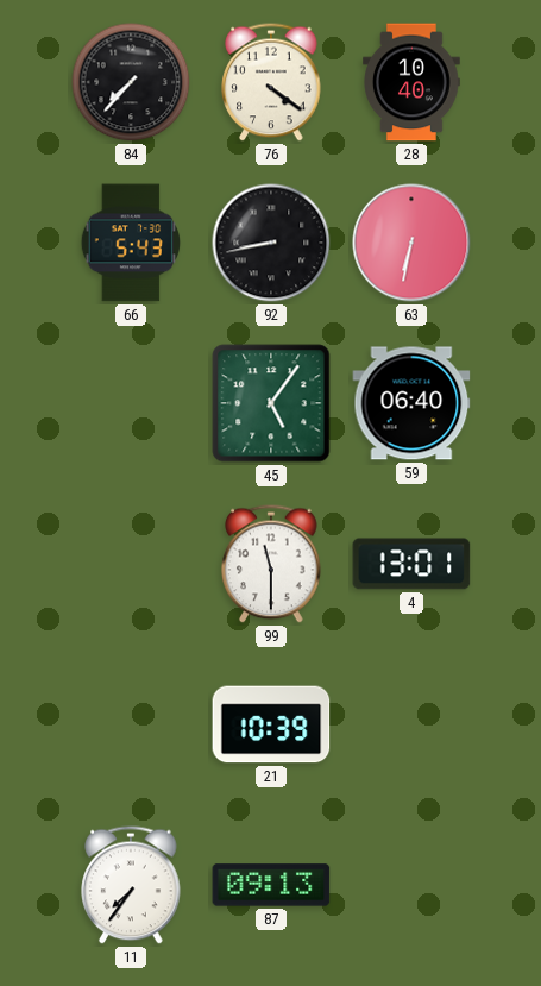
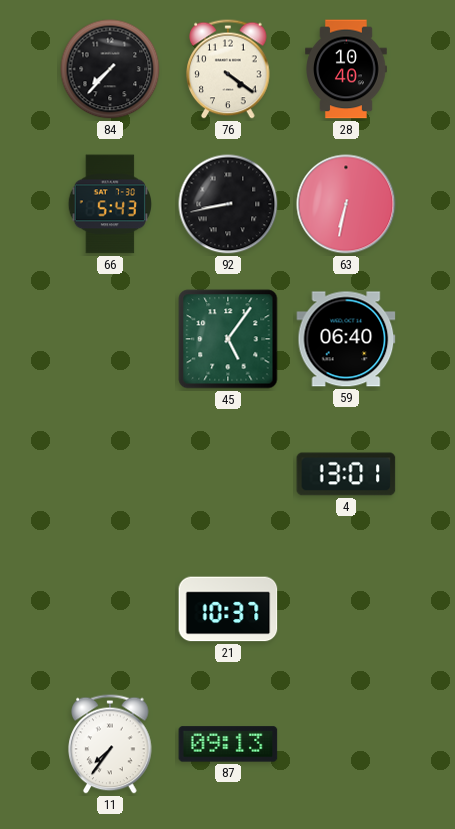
99: 11:30 -> none
21: 10:39 -> 10:37
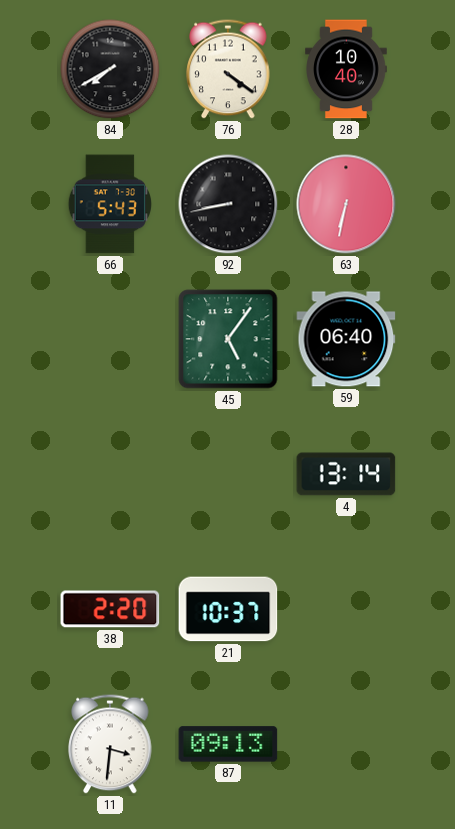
84: 7:37 -> 7:40
4: 13:01 -> 13:14
38: none -> 2:20
11: 7:36 -> 3:31
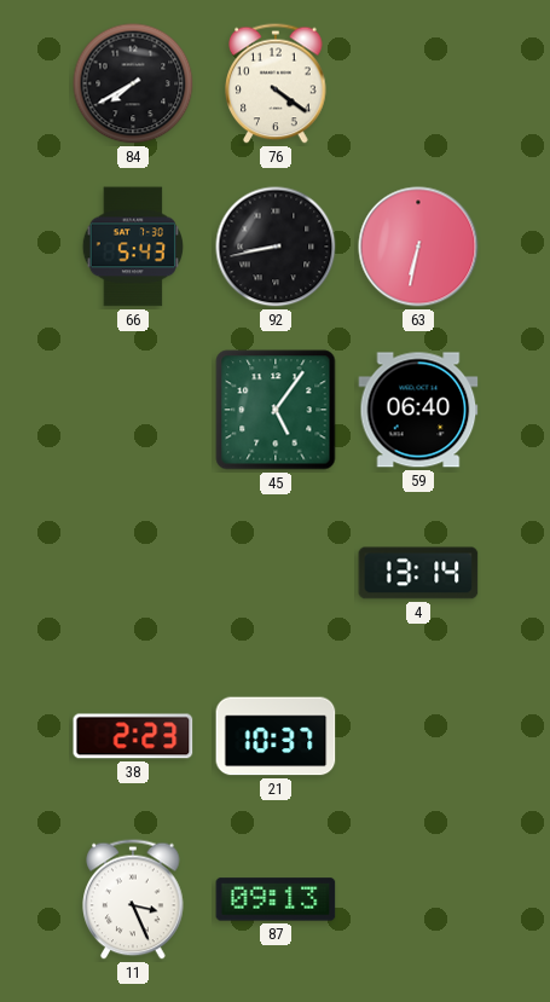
28: 10:40 -> none
38: 2:20 -> 2:23
11: 3:31 -> 3:26
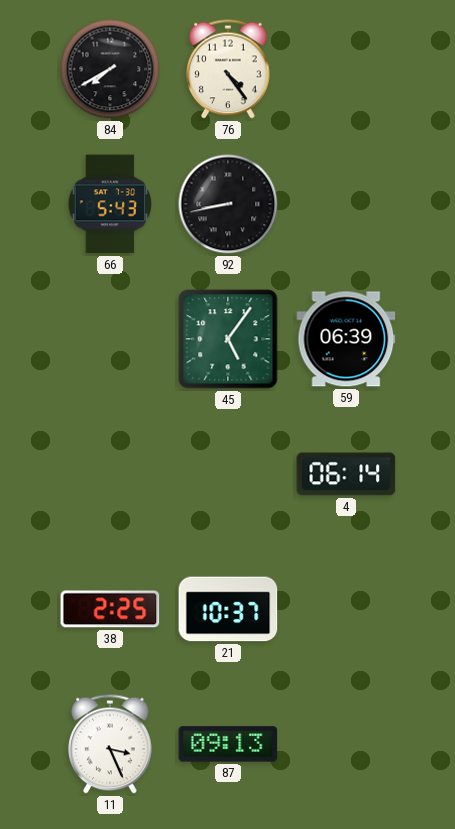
76: 4:21 -> 4:24
63: 6:32 -> none
59: 06:40 -> 06:39
4: 13:14 -> 06:14
38: 2:23 -> 2:25
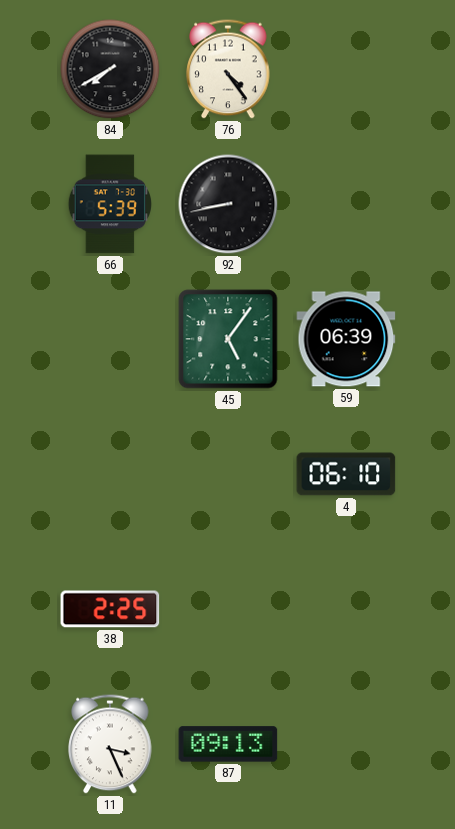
66: 5:43 -> 5:39
4: 06:14 -> 06:10
21: 10:37 -> none
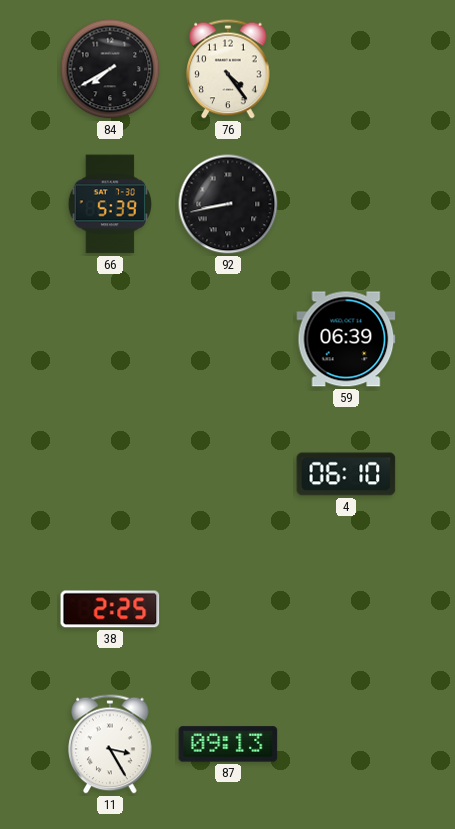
45: 5:06 -> none
11: 3:26 -> 3:25
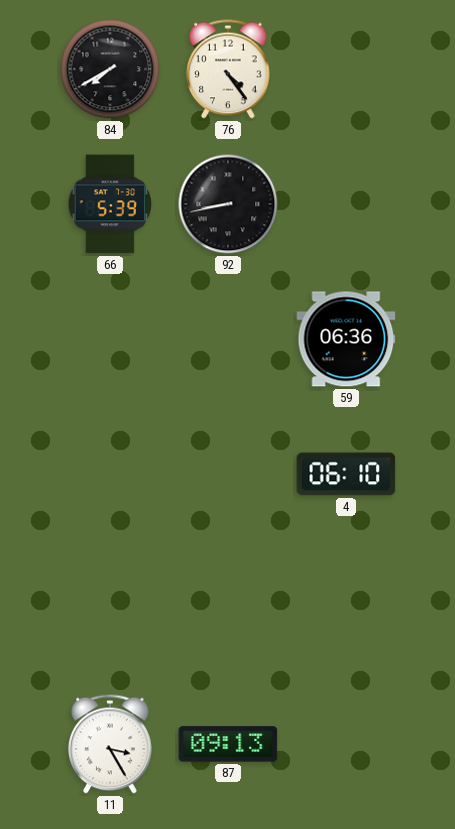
59: 06:39 -> 06:36
38: 2:25 -> none
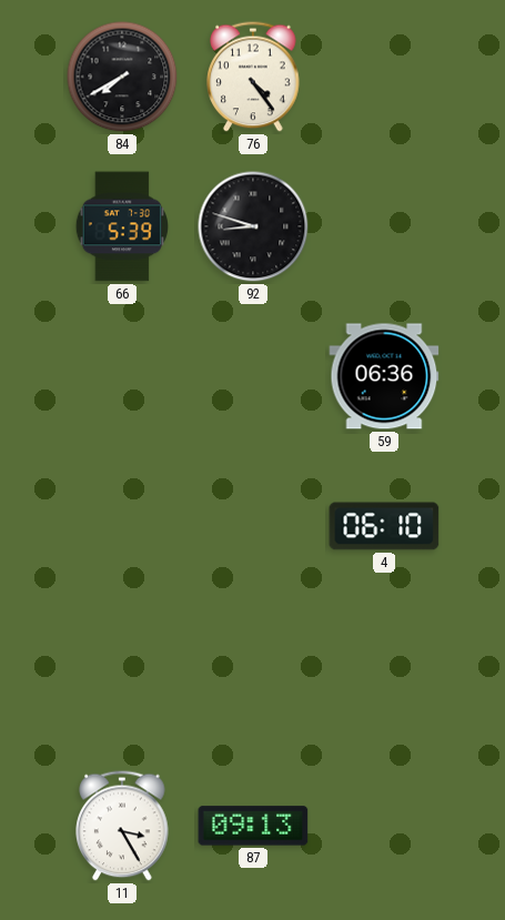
92: 8:43 -> 8:48
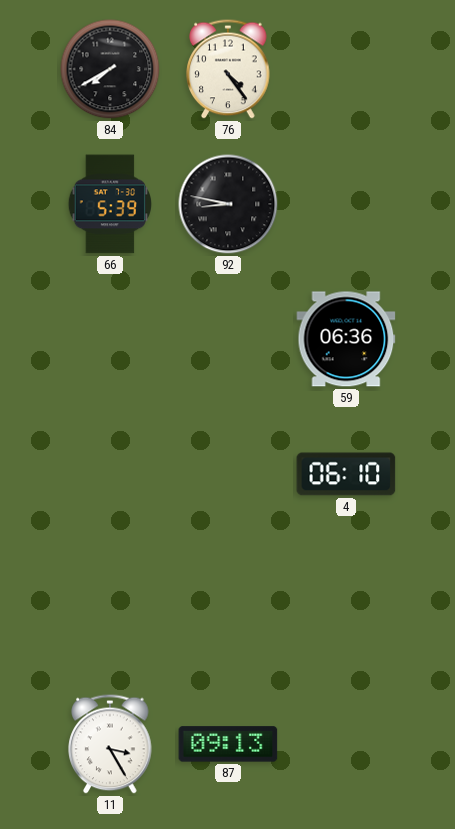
92: 8:48 -> 8:47
